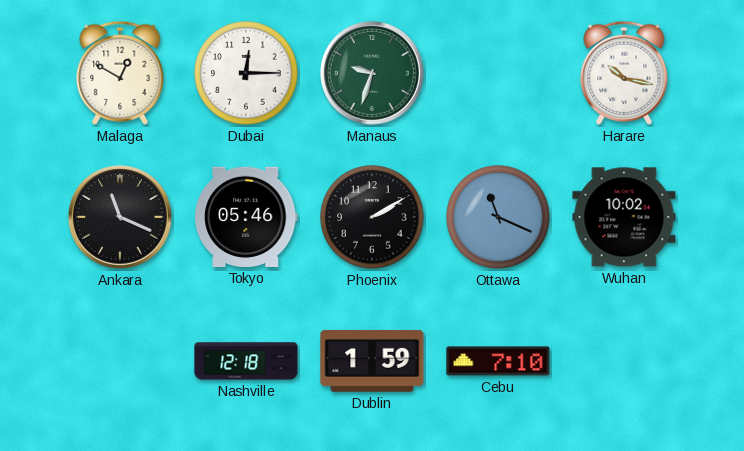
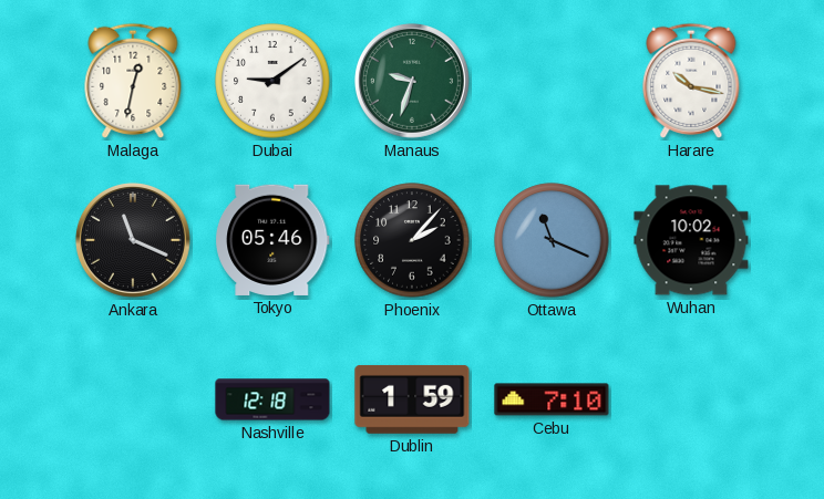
Malaga: 12:50 -> 12:32
Dubai: 12:15 -> 9:09
Phoenix: 2:10 -> 2:07
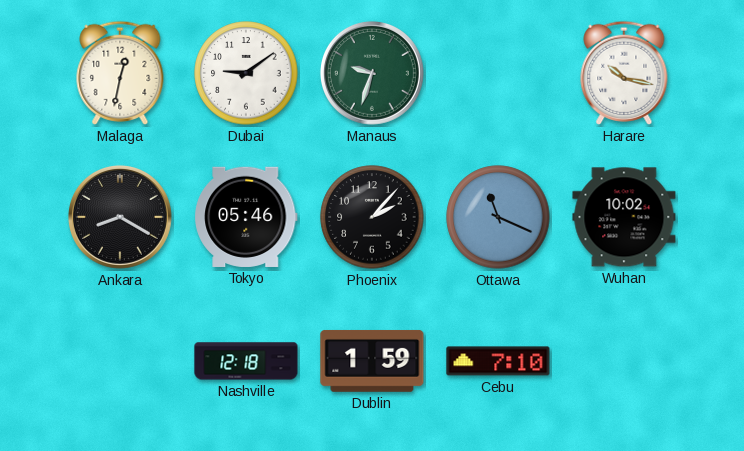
Ankara: 11:19 -> 8:20
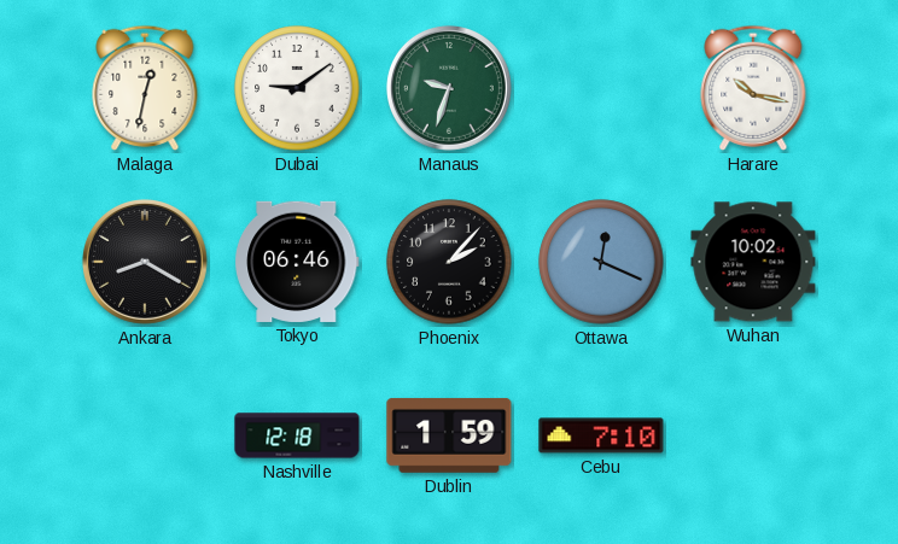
Tokyo: 05:46 -> 06:46
Ottawa: 11:19 -> 12:19
